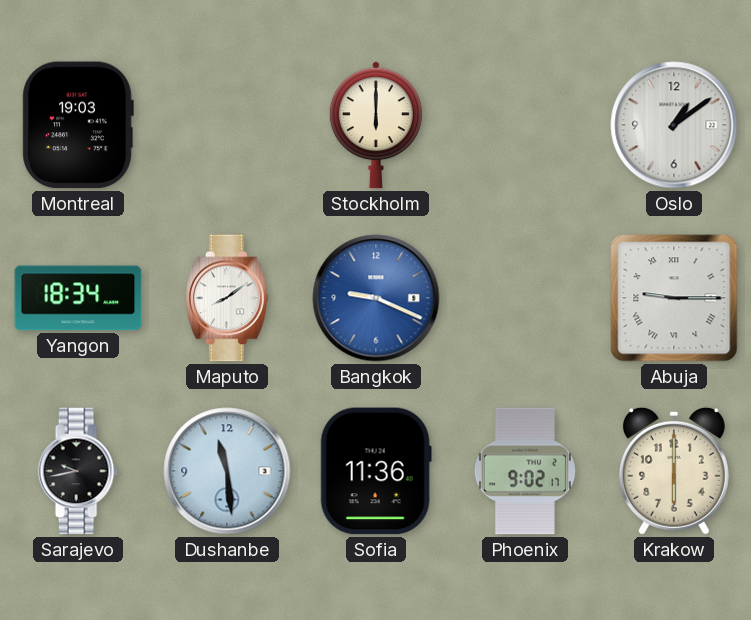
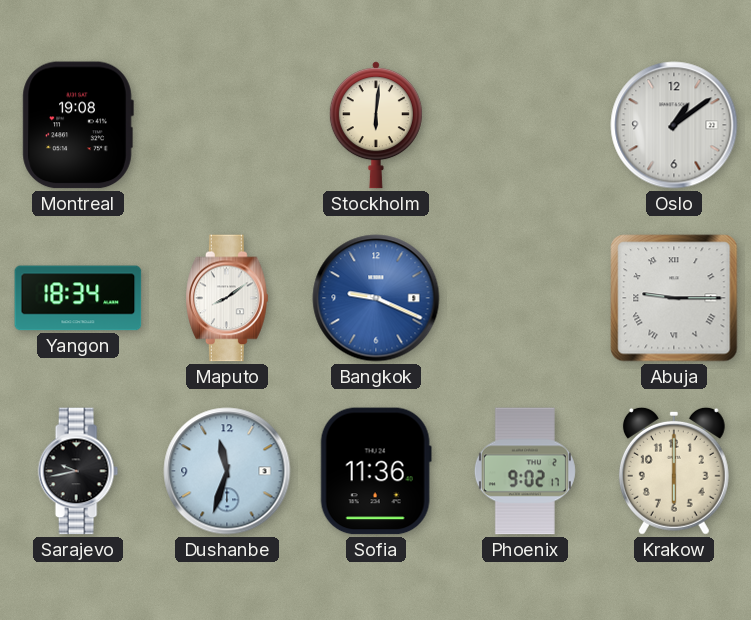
Montreal: 19:03 -> 19:08
Stockholm: 6:00 -> 6:01
Dushanbe: 11:29 -> 11:33
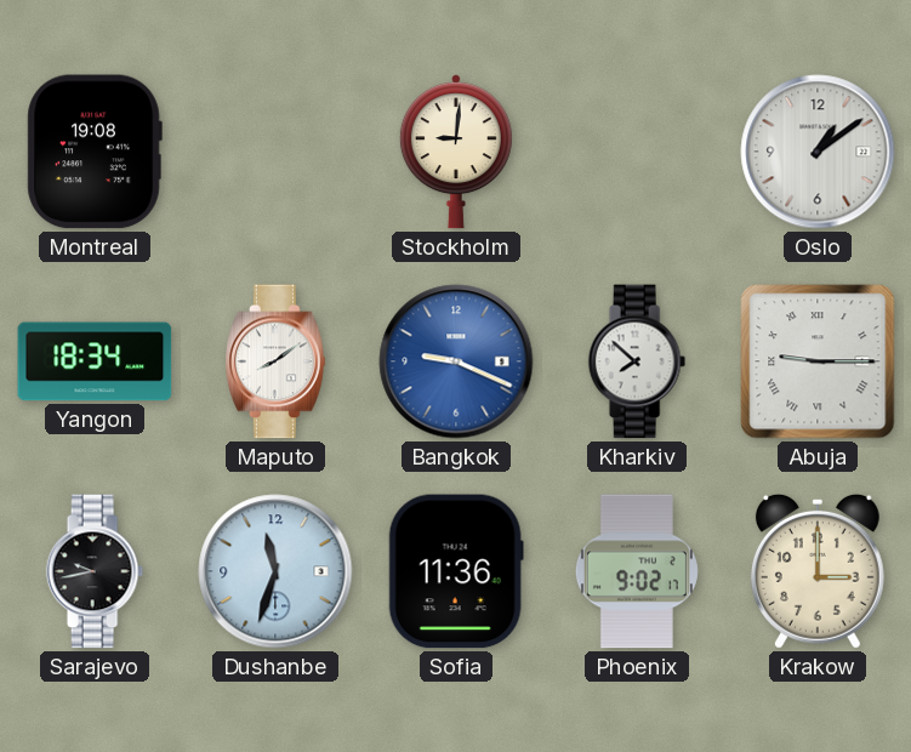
Stockholm: 6:01 -> 9:01
Kharkiv: none -> 7:52
Krakow: 6:00 -> 3:00
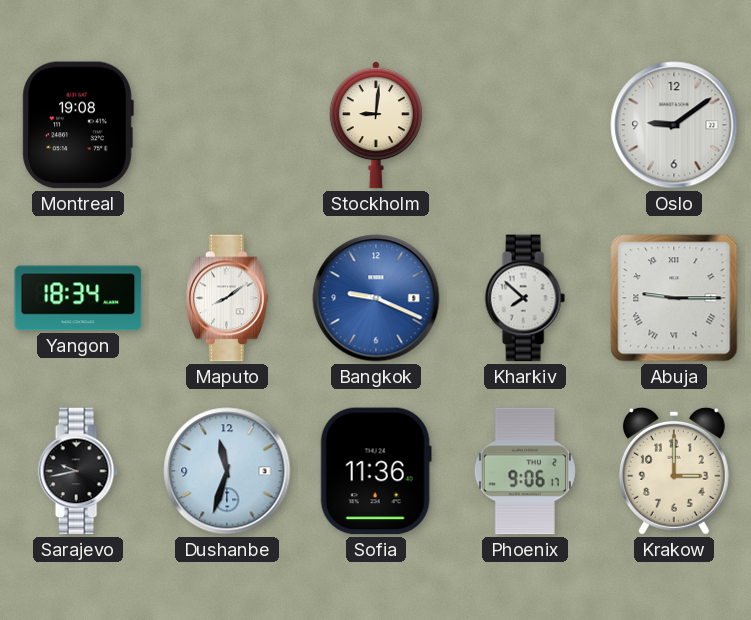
Oslo: 1:09 -> 9:09
Phoenix: 9:02 -> 9:06
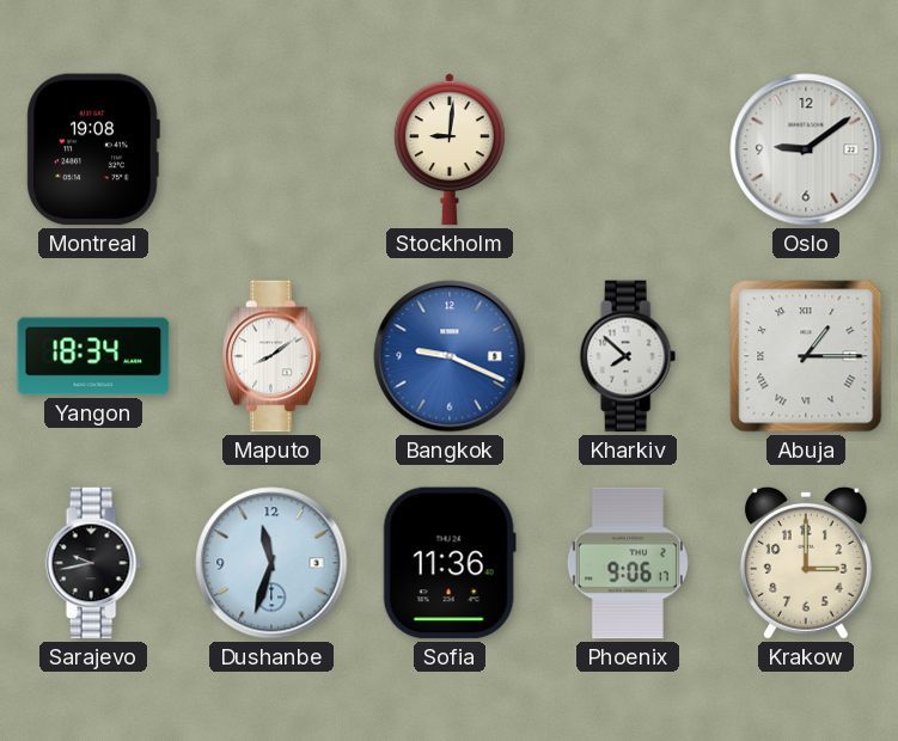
Abuja: 9:15 -> 1:15
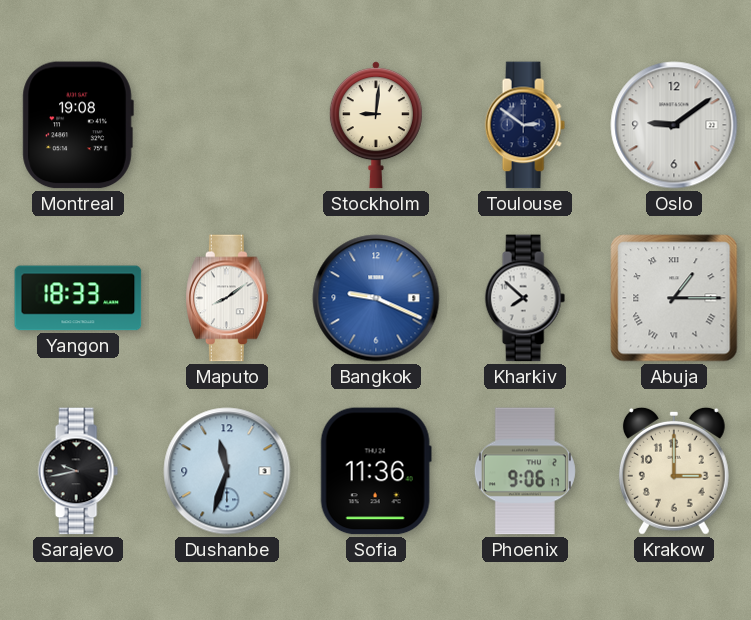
Toulouse: none -> 2:51
Yangon: 18:34 -> 18:33
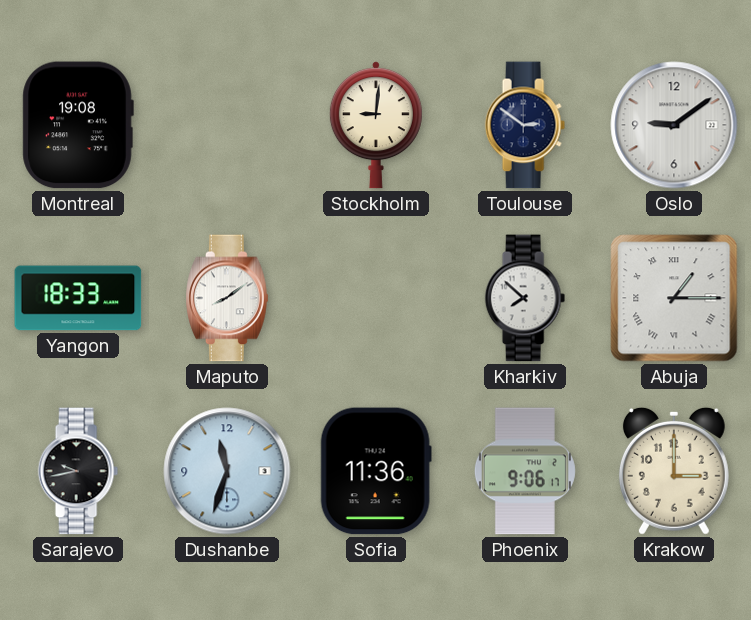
Bangkok: 9:19 -> none
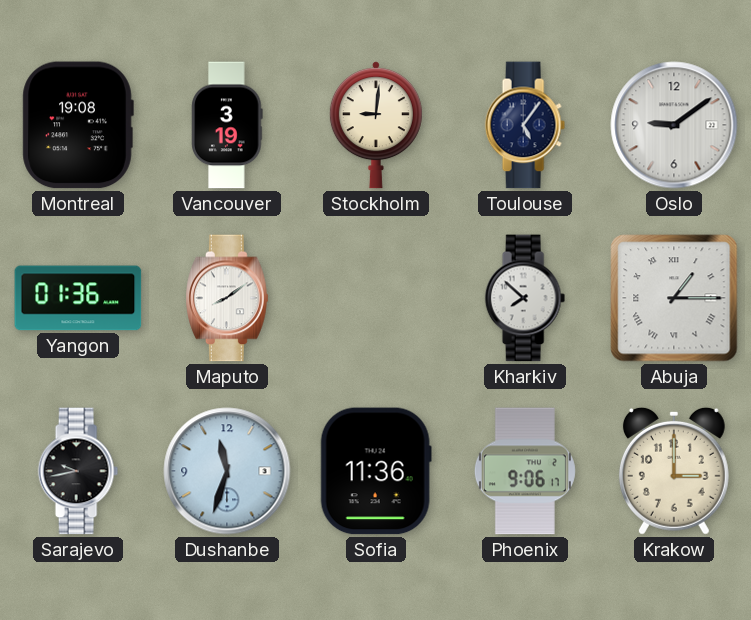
Vancouver: none -> 3:19
Toulouse: 2:51 -> 5:06
Yangon: 18:33 -> 01:36
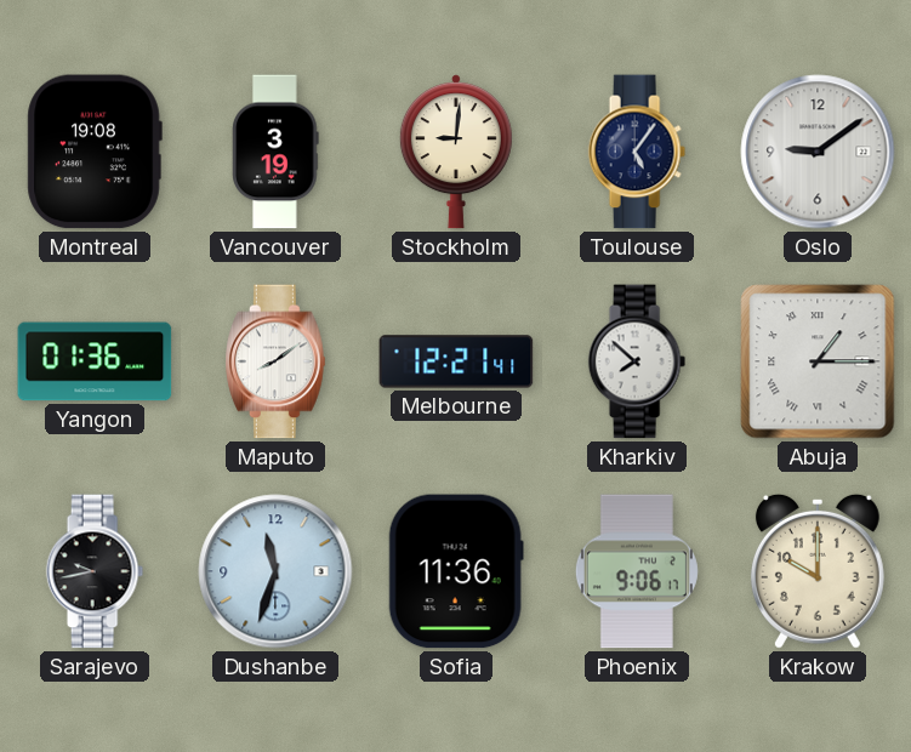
Melbourne: none -> 12:21
Krakow: 3:00 -> 10:00
